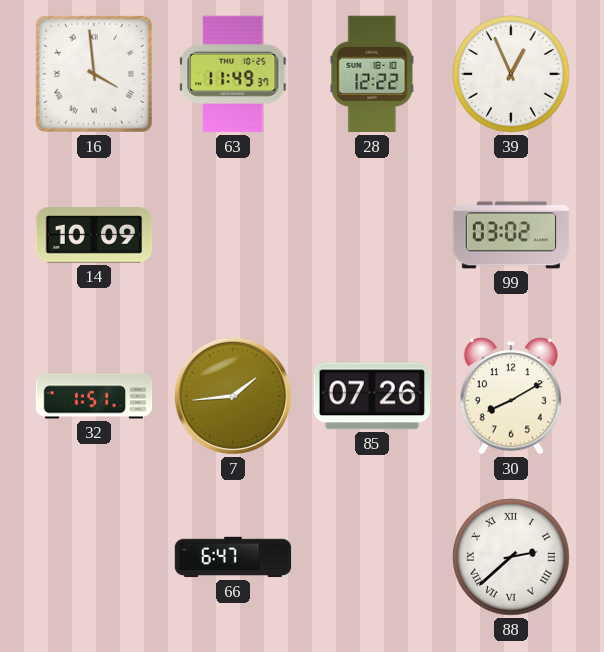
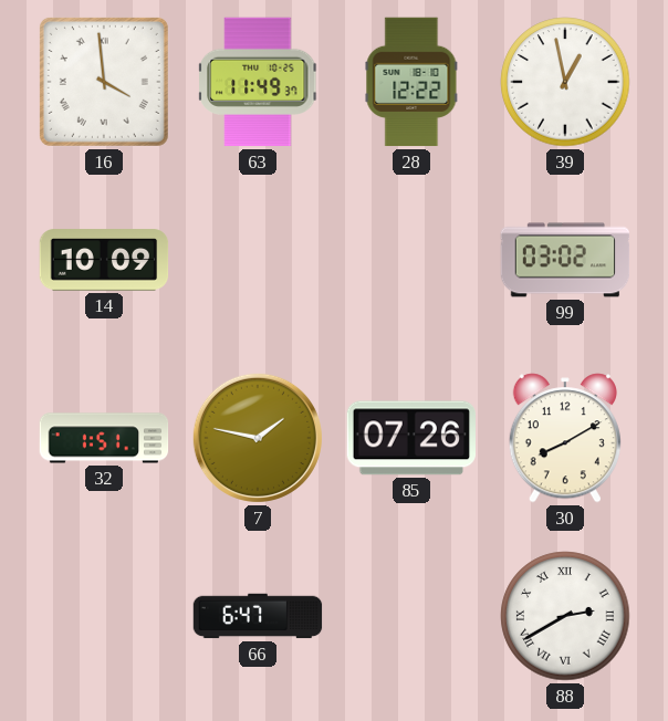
39: 12:56 -> 12:58
7: 1:44 -> 1:47
88: 2:38 -> 2:40
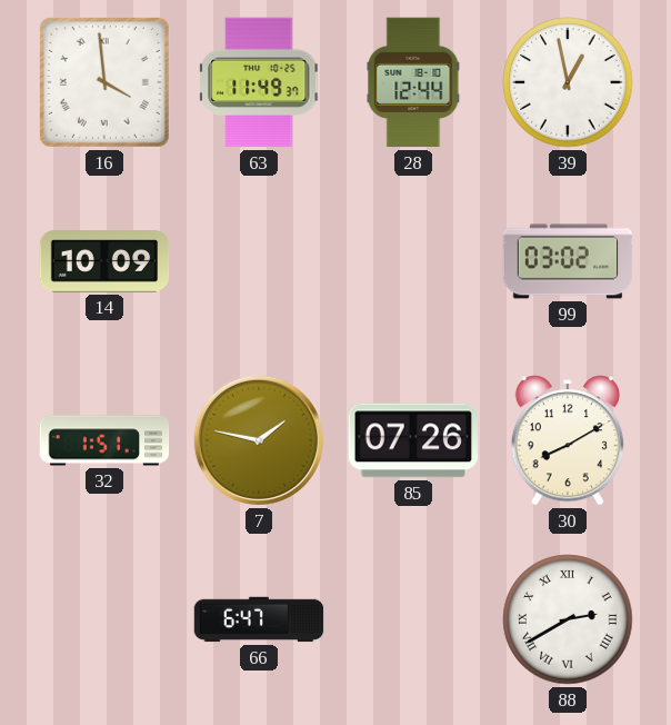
28: 12:22 -> 12:44
